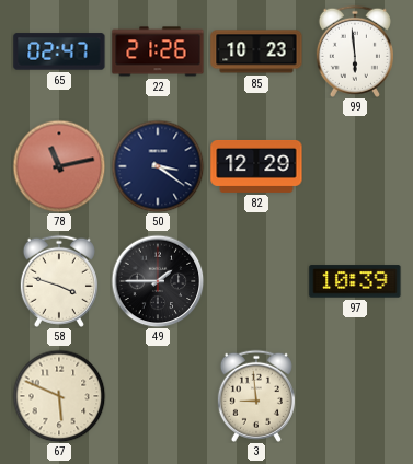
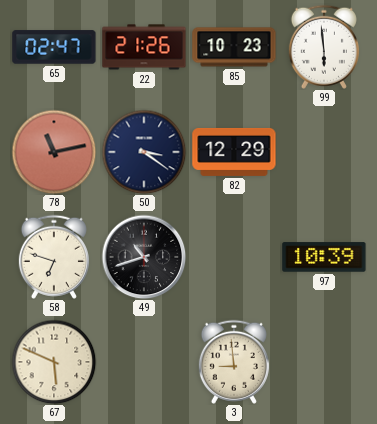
58: 3:48 -> 6:48
49: 1:45 -> 10:42
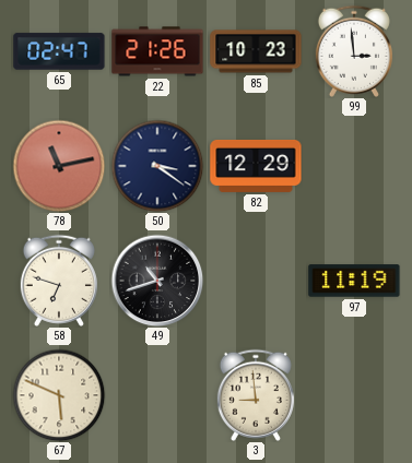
99: 5:59 -> 2:59
97: 10:39 -> 11:19
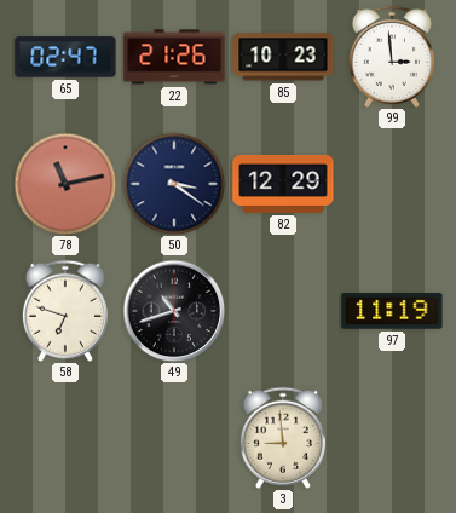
67: 5:49 -> none
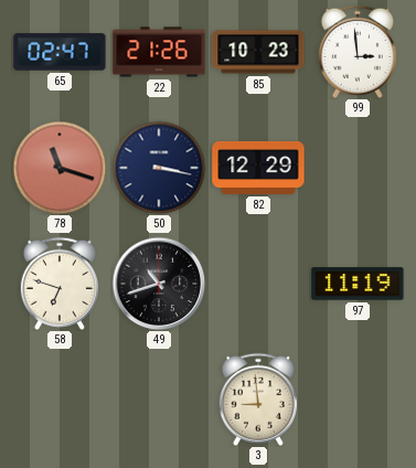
78: 11:13 -> 11:18
50: 3:21 -> 3:17
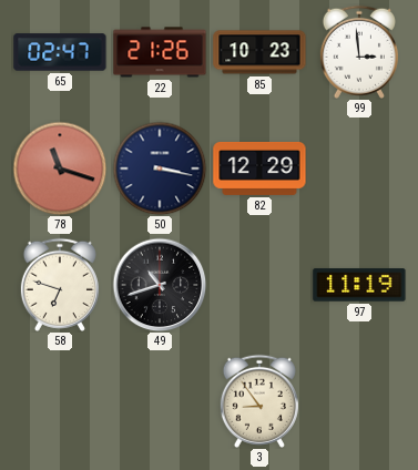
3: 8:59 -> 8:54
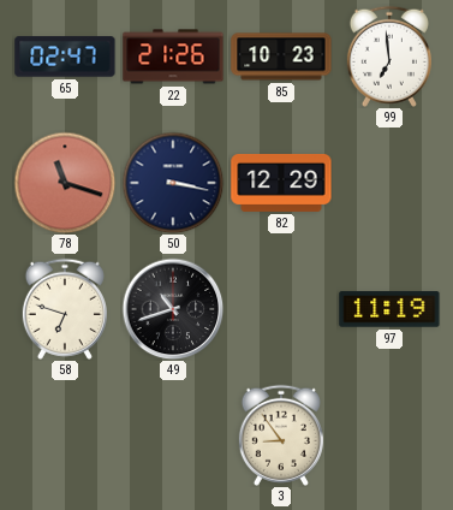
99: 2:59 -> 6:59
